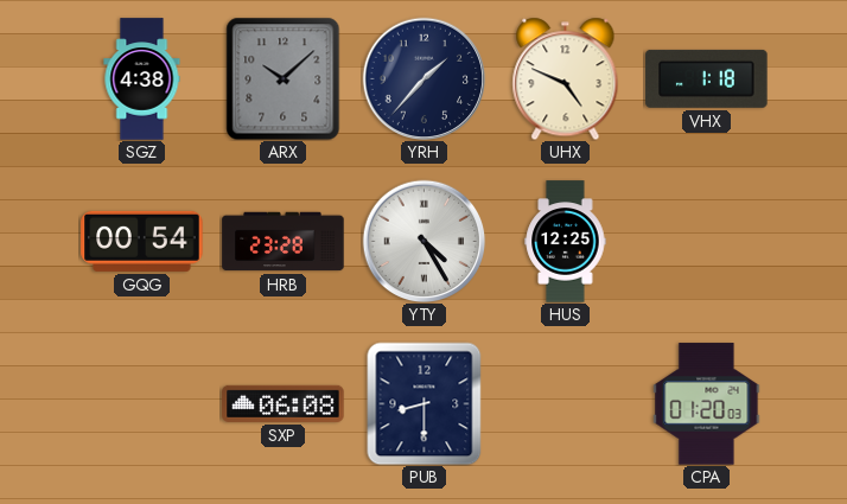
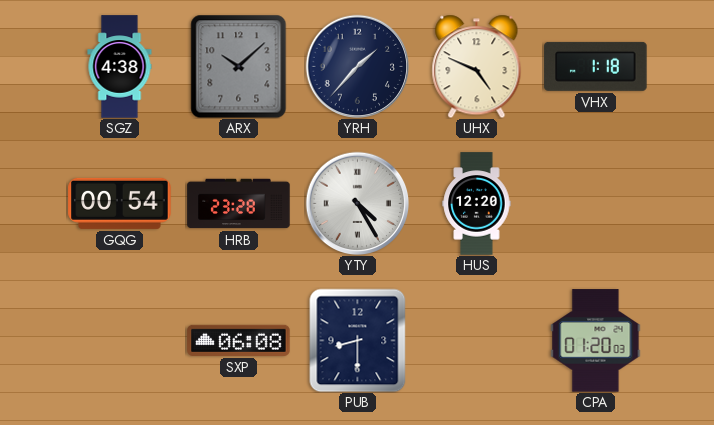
HUS: 12:25 -> 12:20
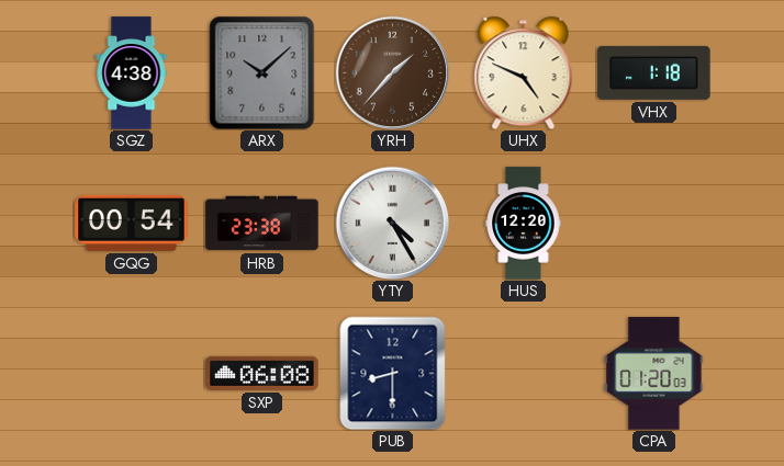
YRH dial: navy -> brown
HRB: 23:28 -> 23:38
